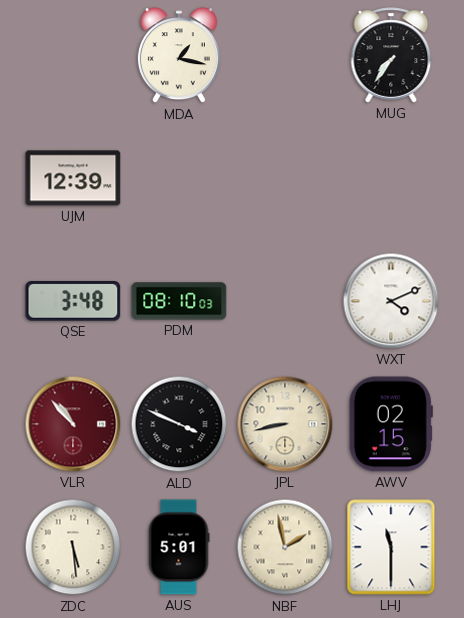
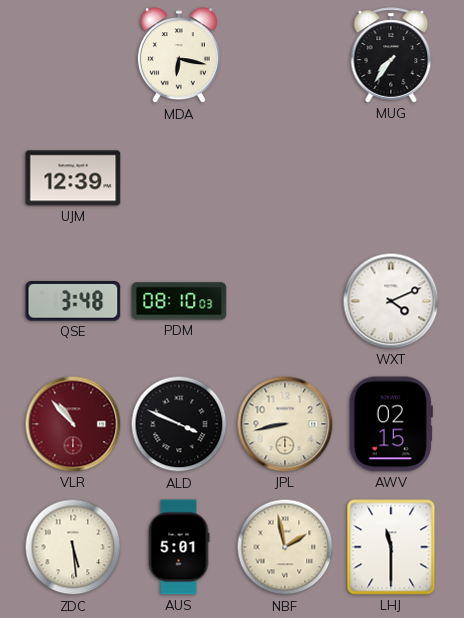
MDA: 1:17 -> 6:17
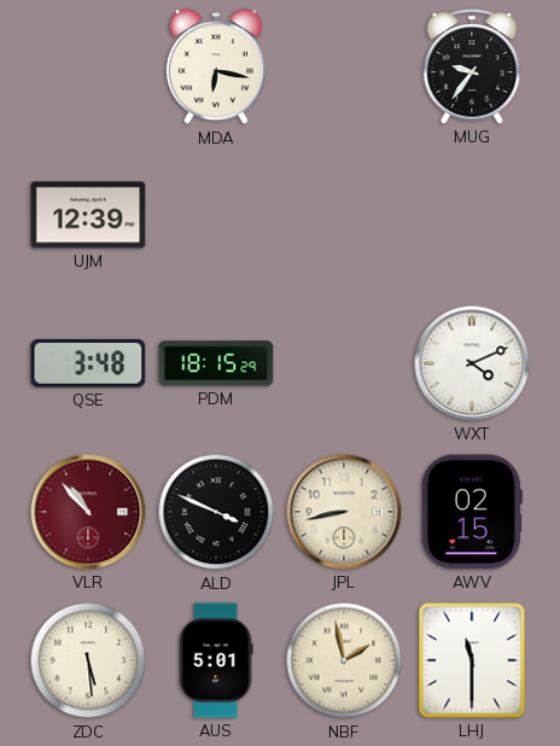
MUG: 7:36 -> 9:36
PDM: 08:10 -> 18:15
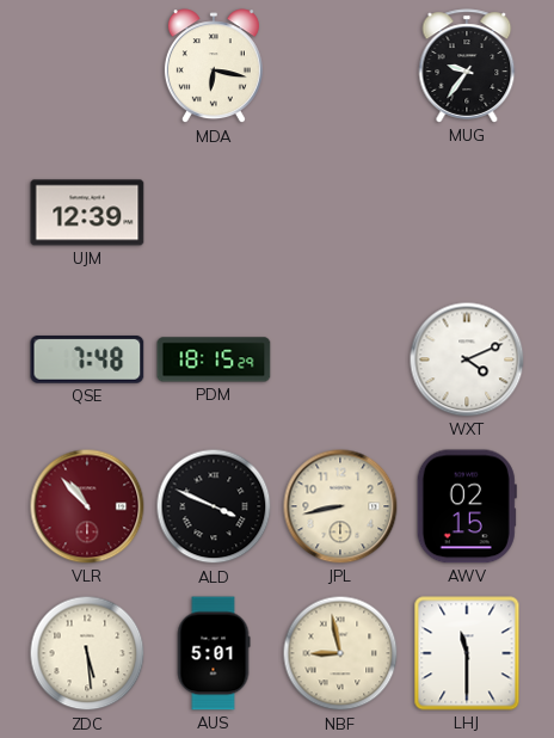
QSE: 3:48 -> 7:48
NBF: 1:58 -> 8:58
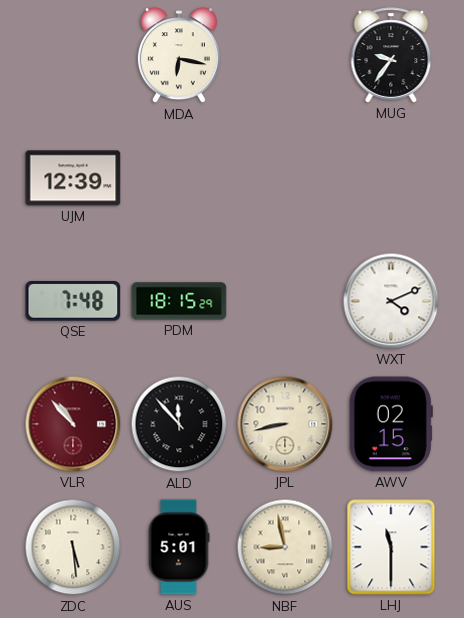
ALD: 3:49 -> 11:53
